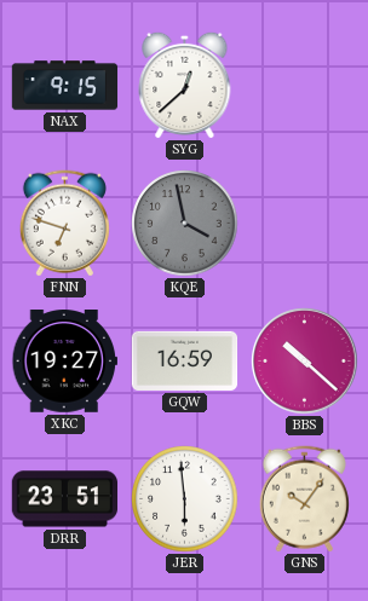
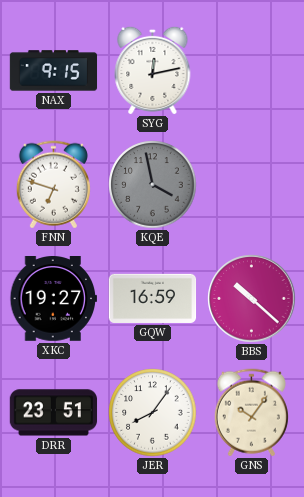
SYG: 12:38 -> 12:13
JER: 5:59 -> 8:06
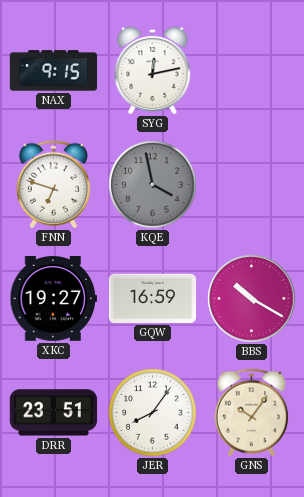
BBS: 10:22 -> 10:20
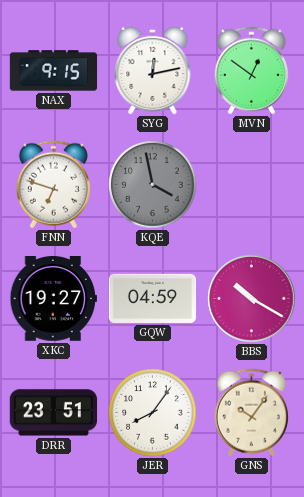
MVN: none -> 12:51
GQW: 16:59 -> 04:59
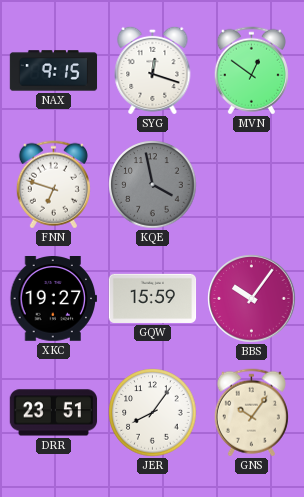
SYG: 12:13 -> 12:18
GQW: 04:59 -> 15:59
BBS: 10:20 -> 10:06
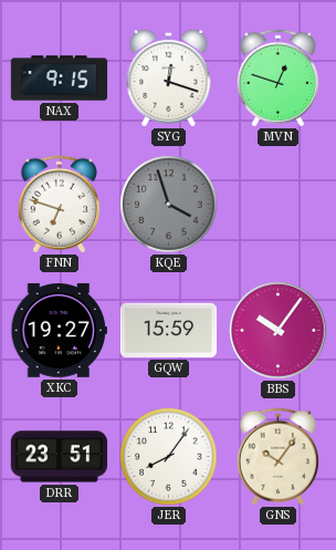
MVN: 12:51 -> 12:48
KQE: 3:58 -> 3:57
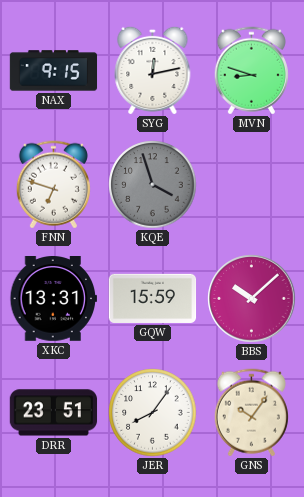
SYG: 12:18 -> 12:13
MVN: 12:48 -> 8:48
XKC: 19:27 -> 13:31
BBS: 10:06 -> 10:08
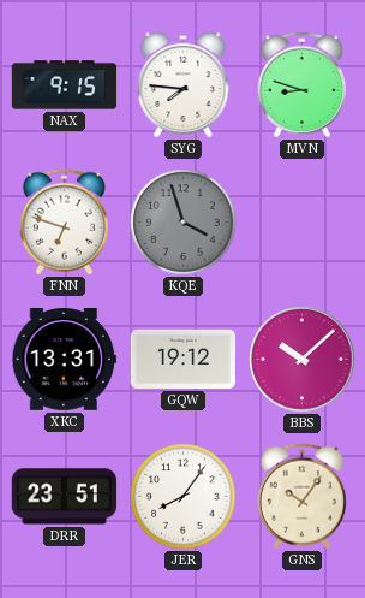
SYG: 12:13 -> 7:46
GQW: 15:59 -> 19:12
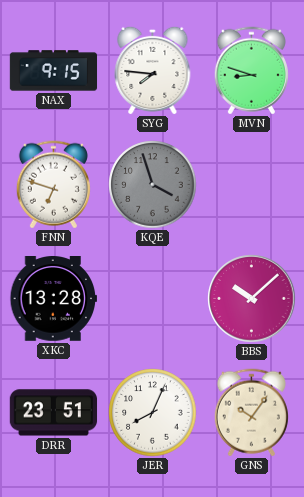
XKC: 13:31 -> 13:28
GQW: 19:12 -> none
JER: 8:06 -> 8:04
